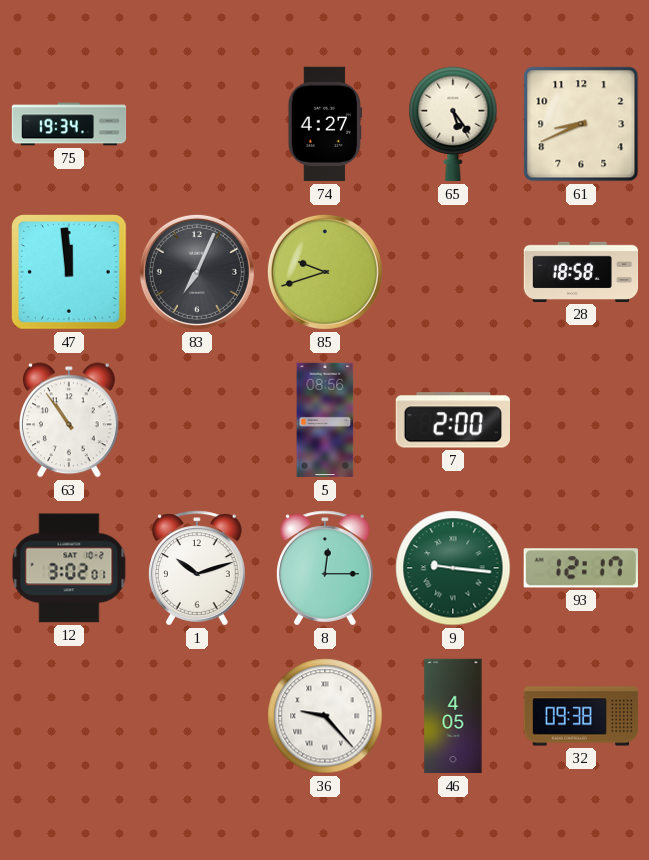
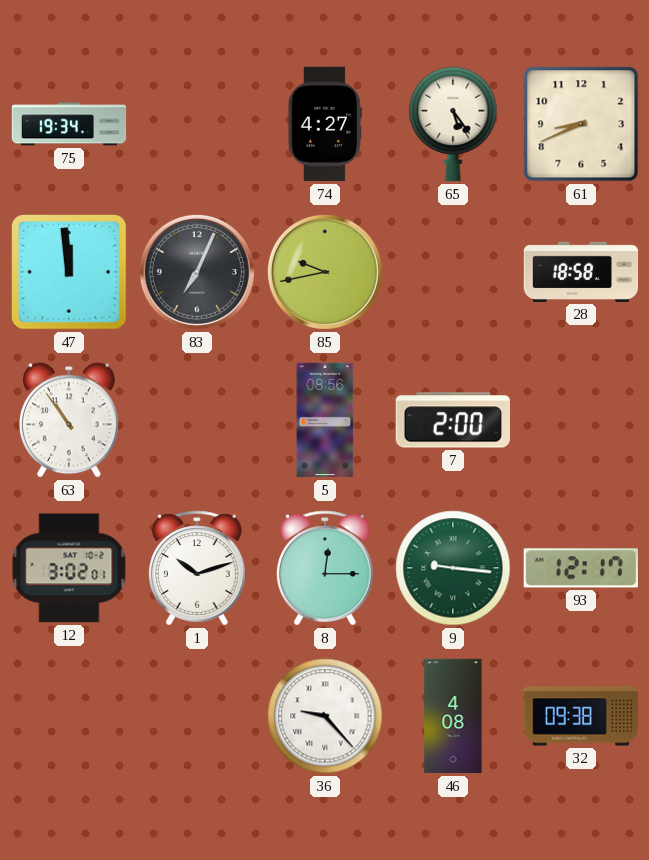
85: 9:42 -> 9:43
46: 4:05 -> 4:08
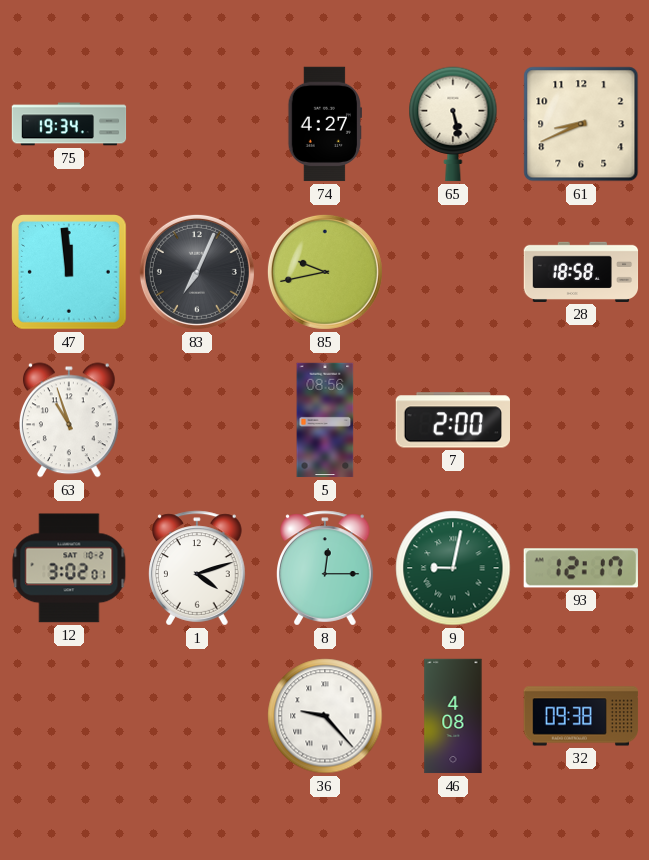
65: 5:24 -> 5:28
63: 10:54 -> 10:57
1: 10:12 -> 4:12
9: 9:16 -> 9:02
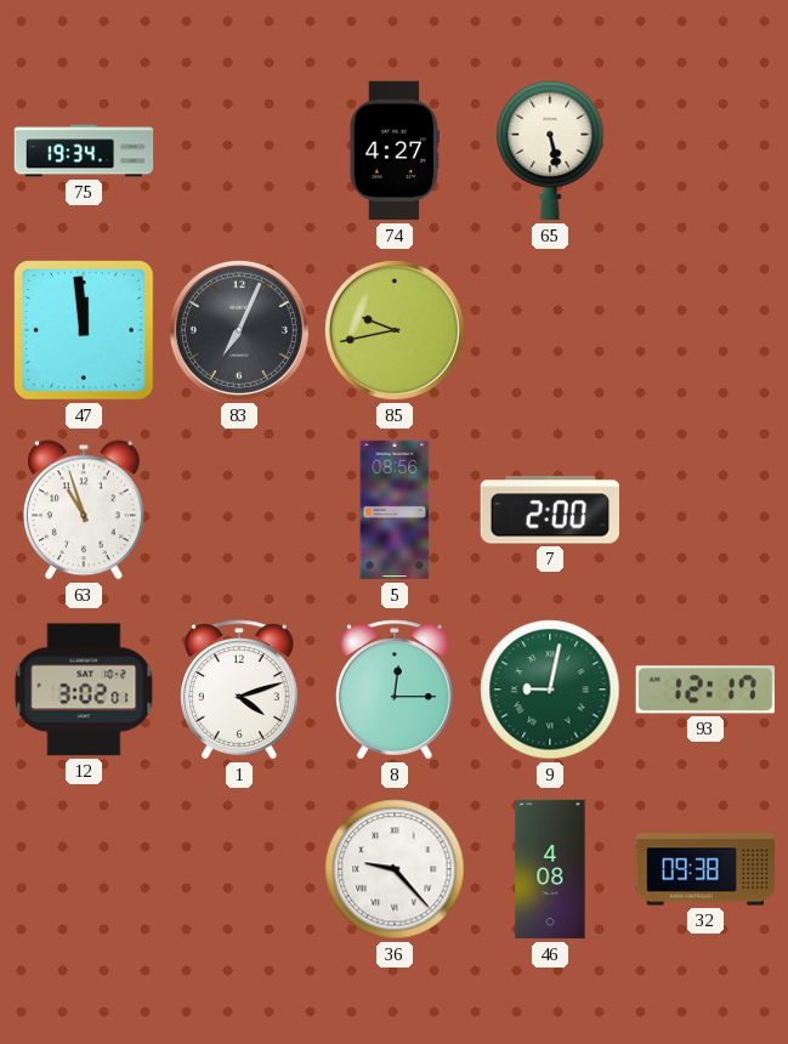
61: 8:41 -> none
28: 18:58 -> none
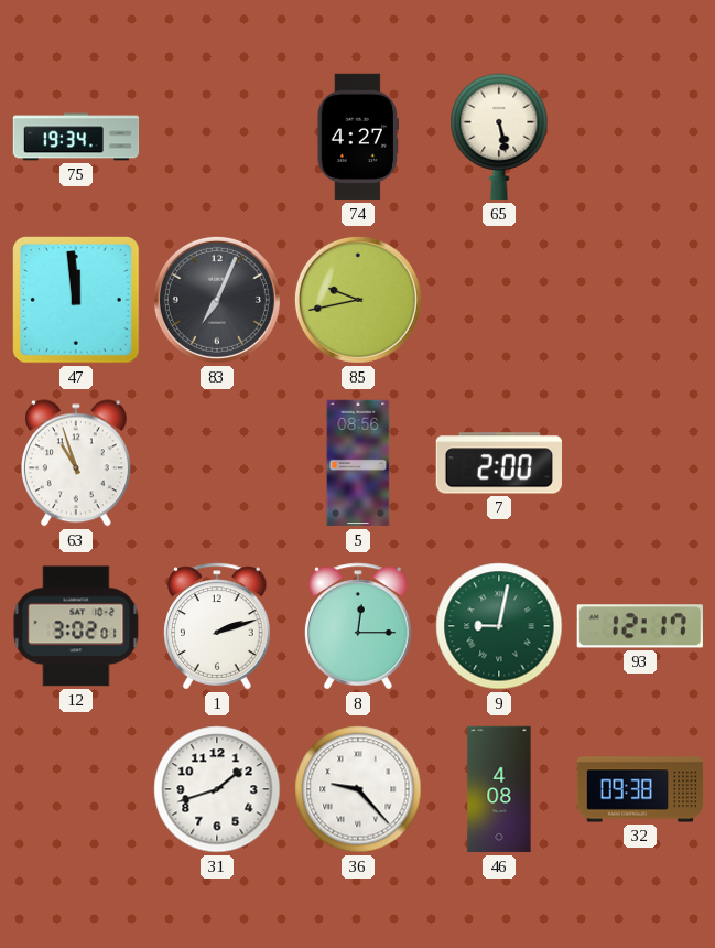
1: 4:12 -> 2:12
31: none -> 1:42
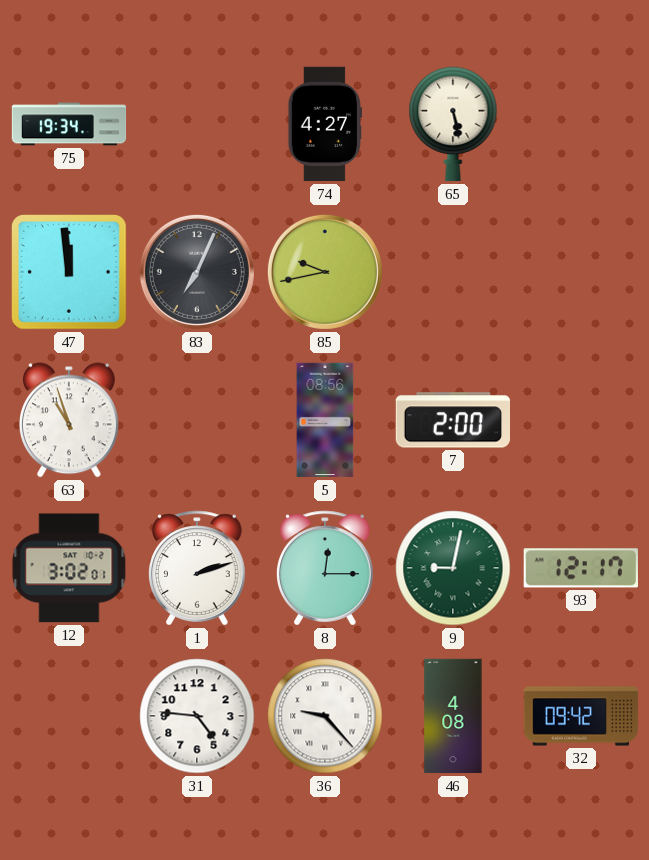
31: 1:42 -> 4:46
32: 09:38 -> 09:42
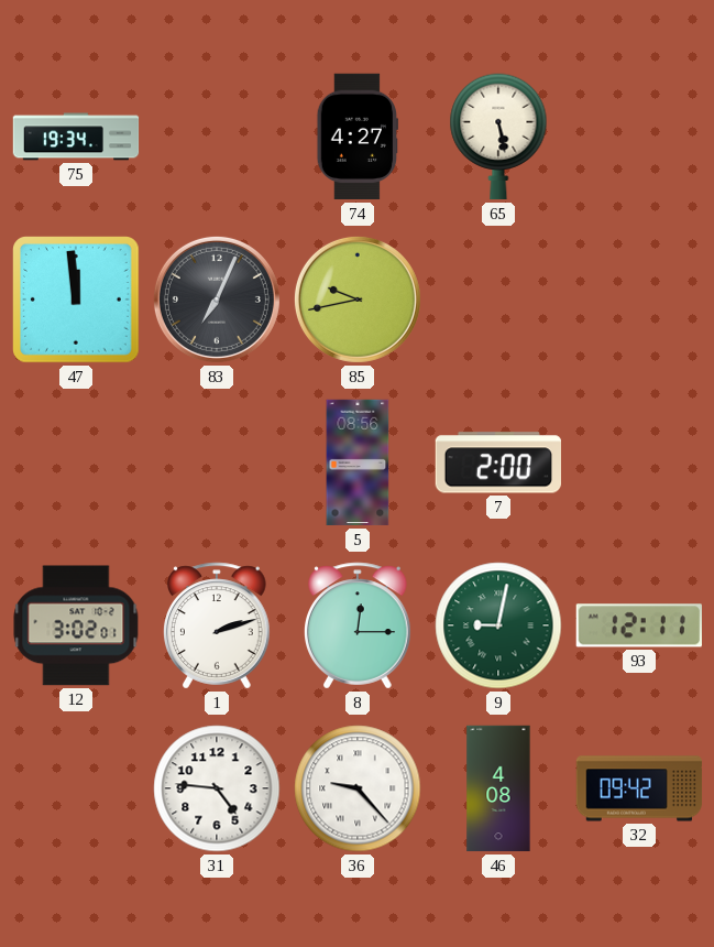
63: 10:57 -> none
93: 12:17 -> 12:11
